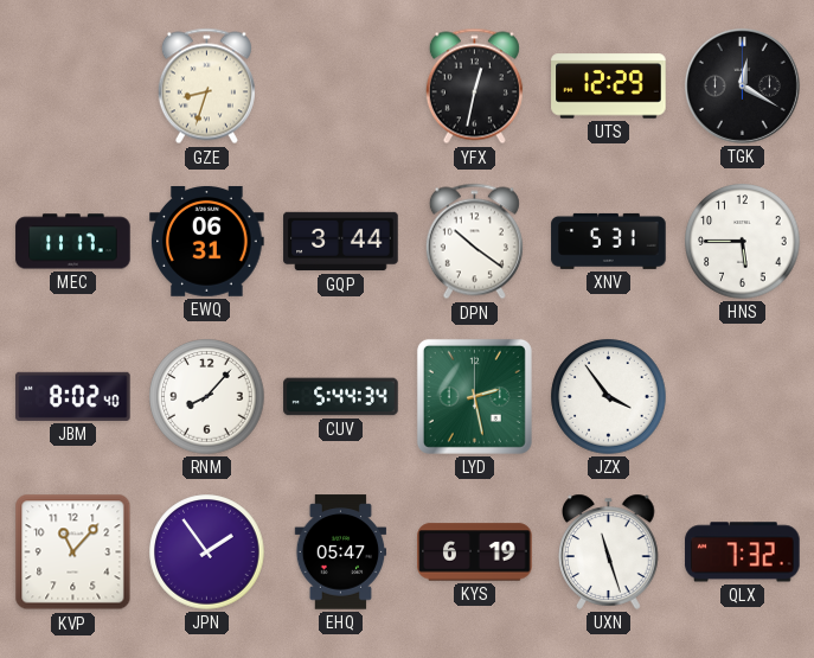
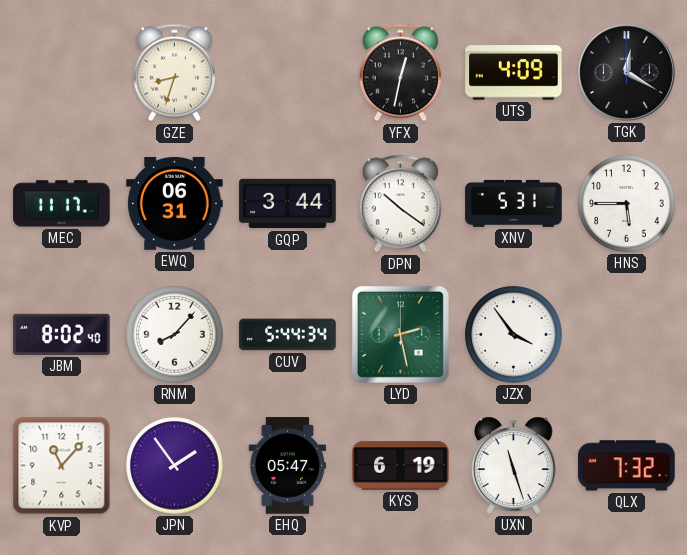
UTS: 12:29 -> 4:09
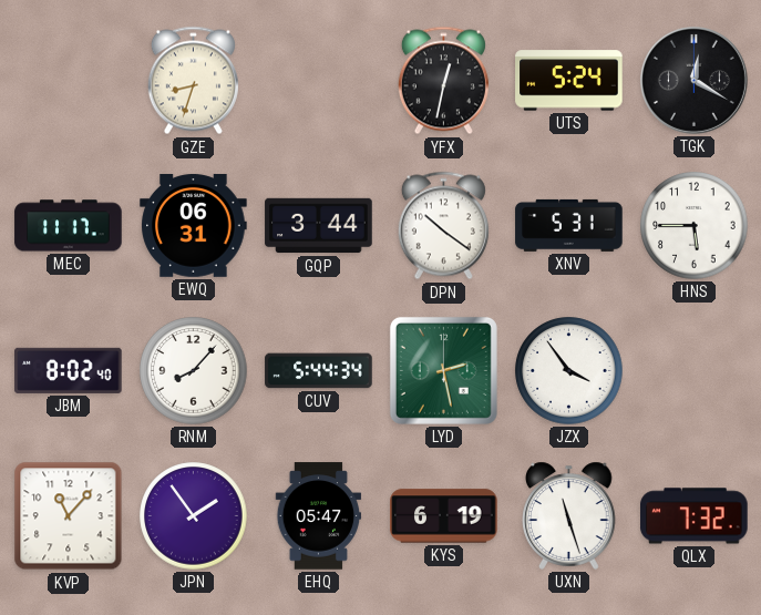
UTS: 4:09 -> 5:24
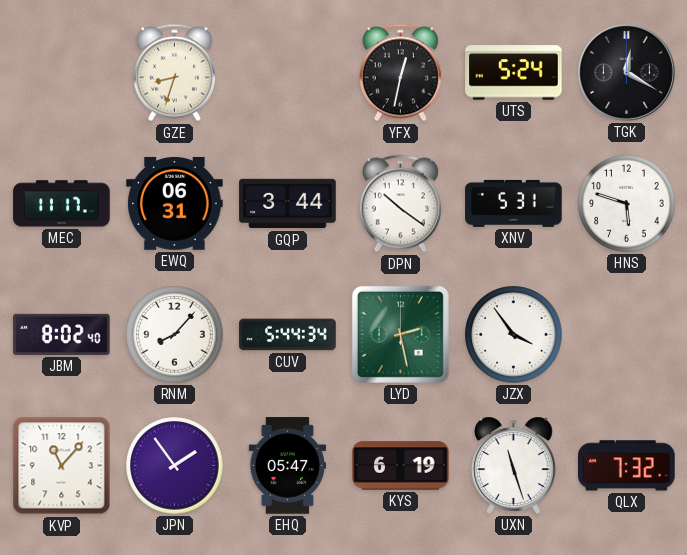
HNS: 5:45 -> 5:48
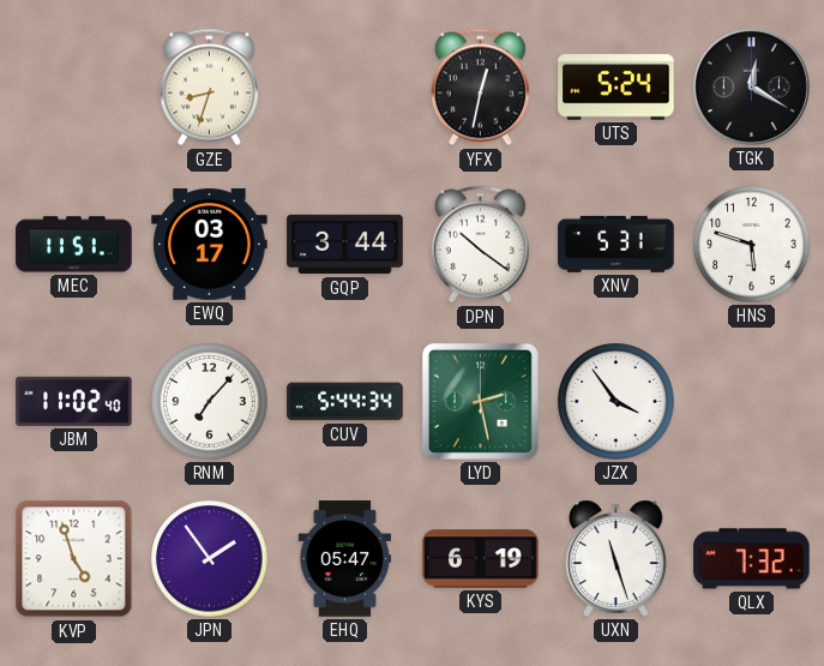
MEC: 11:17 -> 11:51
EWQ: 06:31 -> 03:17
JBM: 8:02 -> 11:02
RNM: 8:07 -> 7:07
KVP: 11:07 -> 4:57
